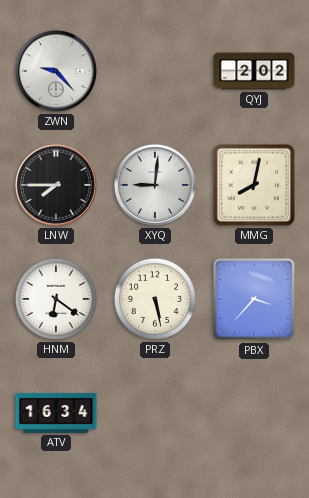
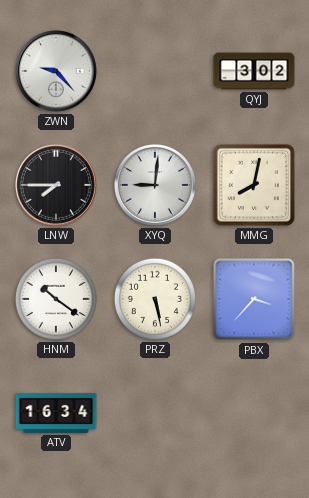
QYJ: 2:02 -> 3:02
HNM: 6:21 -> 10:21
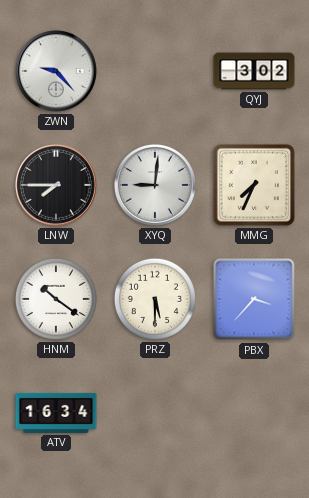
MMG: 8:02 -> 7:34
PRZ: 5:28 -> 5:30
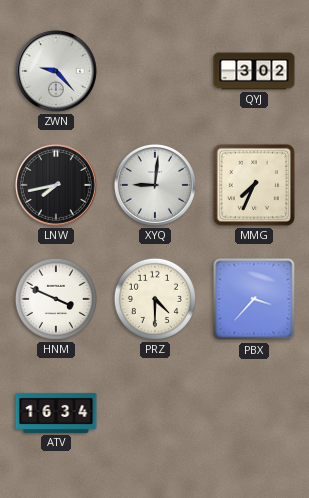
LNW: 7:45 -> 7:43
HNM: 10:21 -> 3:49
PRZ: 5:30 -> 4:30
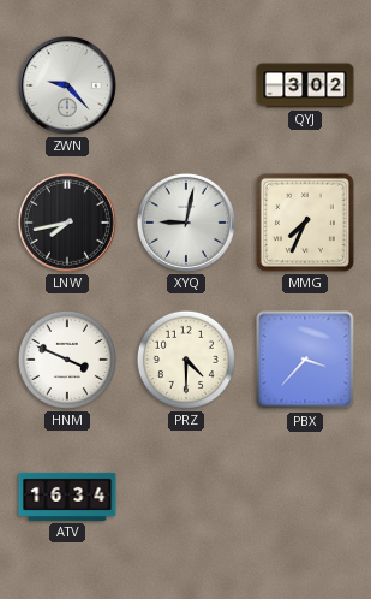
XYQ: 9:01 -> 9:02
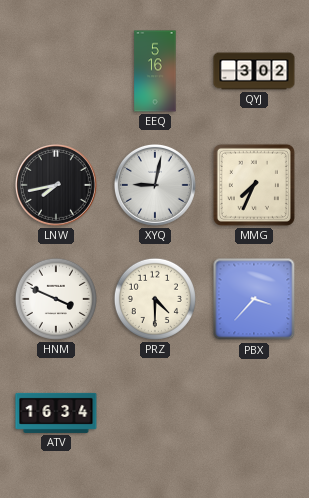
ZWN: 9:23 -> none
EEQ: none -> 5:16
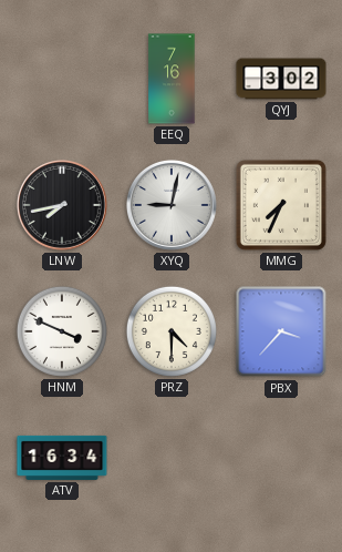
EEQ: 5:16 -> 7:16
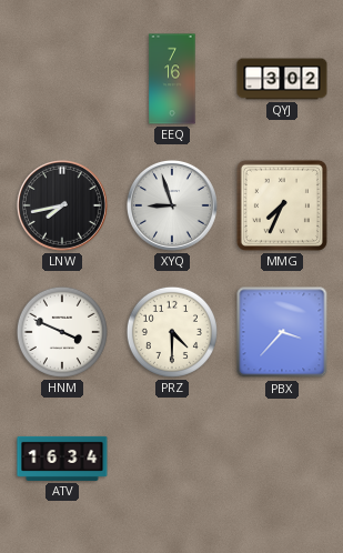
XYQ: 9:02 -> 8:57
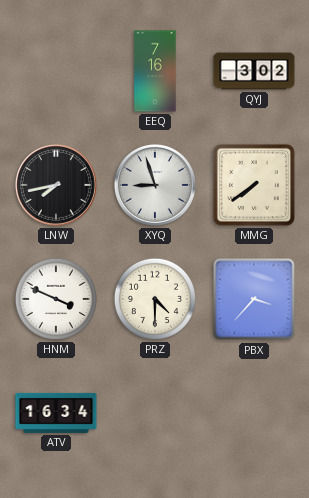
MMG: 7:34 -> 7:39
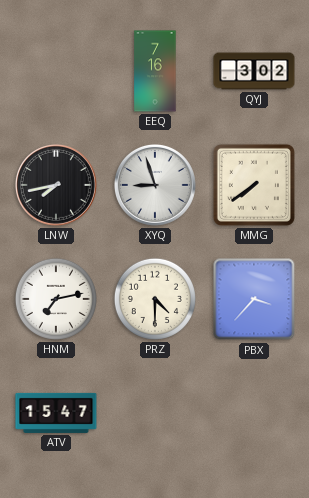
HNM: 3:49 -> 7:13
ATV: 16:34 -> 15:47
